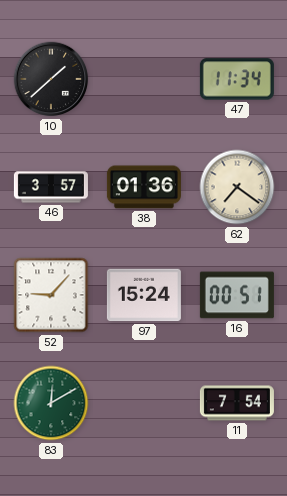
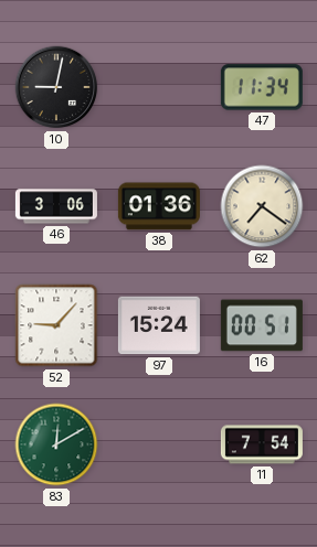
10: 1:38 -> 9:02
46: 3:57 -> 3:06
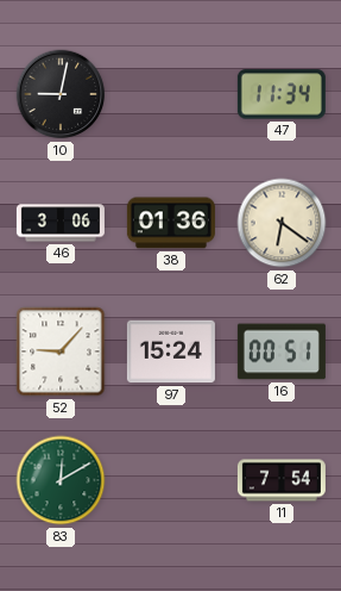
62: 7:21 -> 6:21
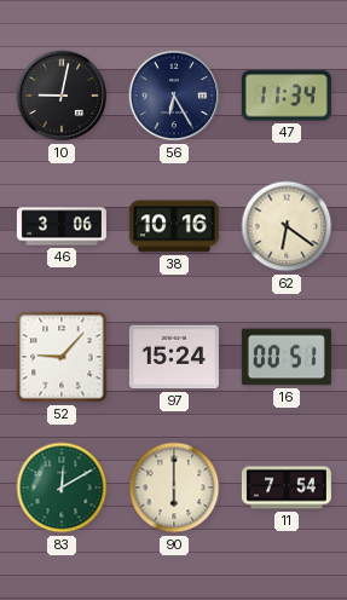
56: none -> 6:25
38: 01:36 -> 10:16
90: none -> 6:00
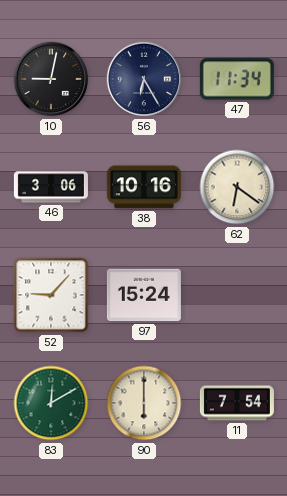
16: 00:51 -> none
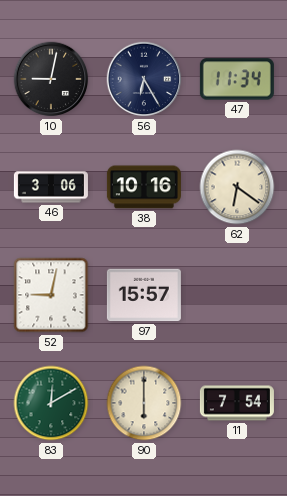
52: 9:07 -> 9:02
97: 15:24 -> 15:57
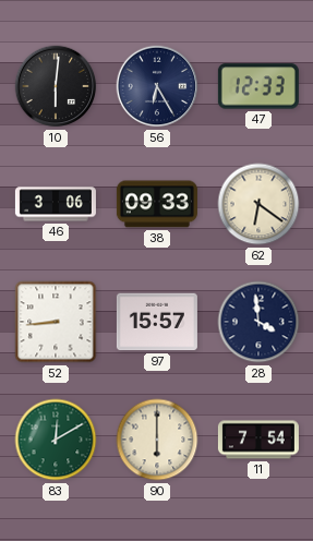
10: 9:02 -> 6:01
47: 11:34 -> 12:33
38: 10:16 -> 09:33
52: 9:02 -> 8:44
28: none -> 3:59
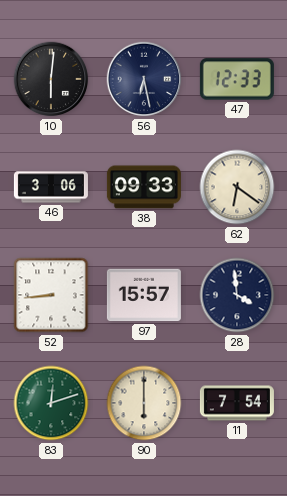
56: 6:25 -> 6:28
83: 12:10 -> 12:12
